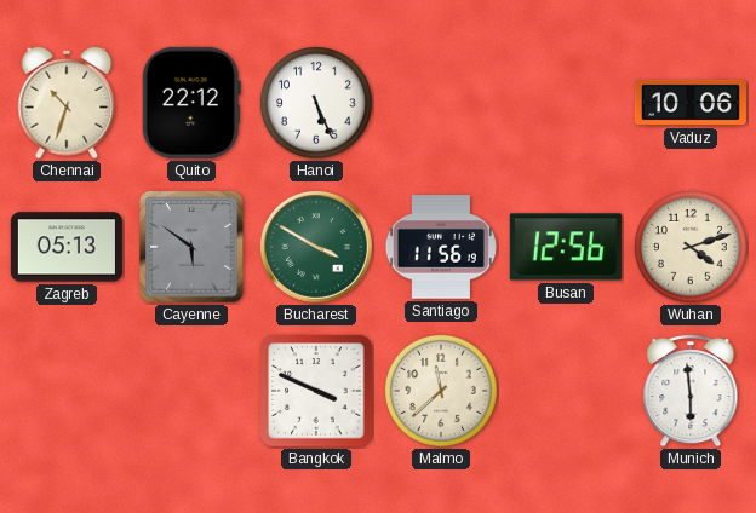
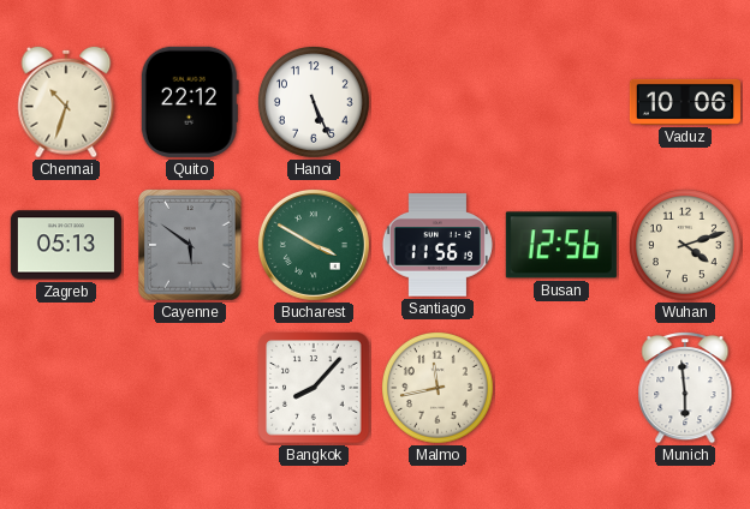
Bangkok: 3:49 -> 8:07
Malmo: 11:38 -> 11:43
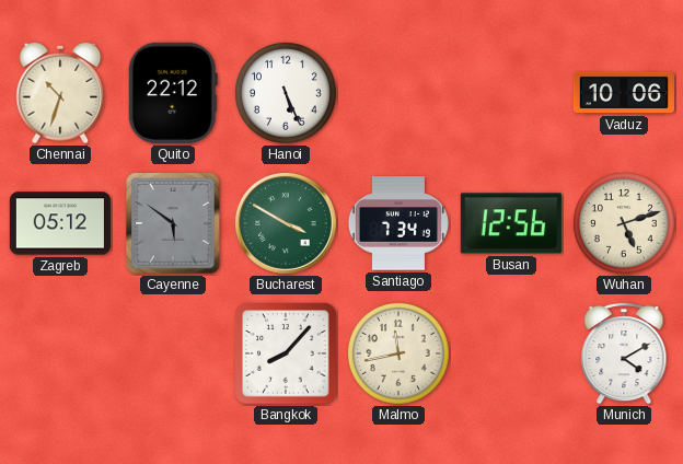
Zagreb: 05:13 -> 05:12
Santiago: 11:56 -> 7:34
Wuhan: 4:12 -> 5:12
Munich: 5:59 -> 4:10
